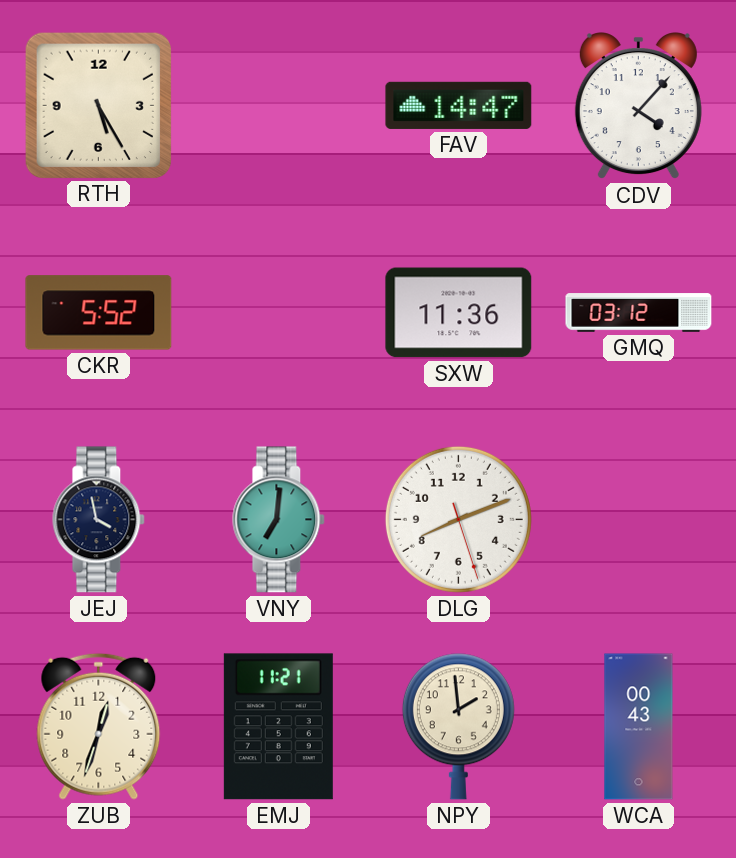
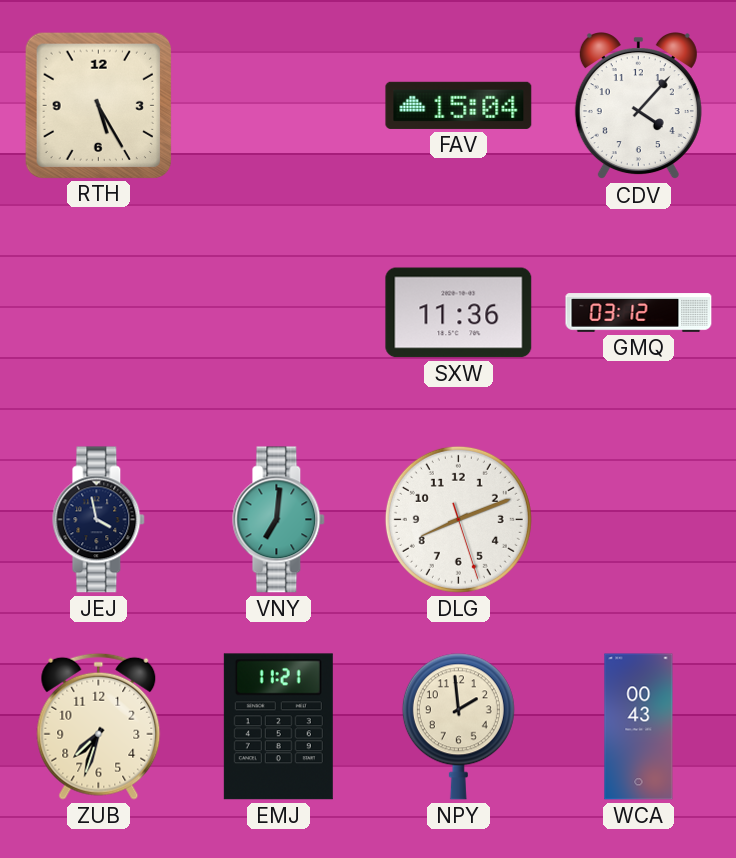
FAV: 14:47 -> 15:04
CKR: 5:52 -> none
ZUB: 12:33 -> 7:33
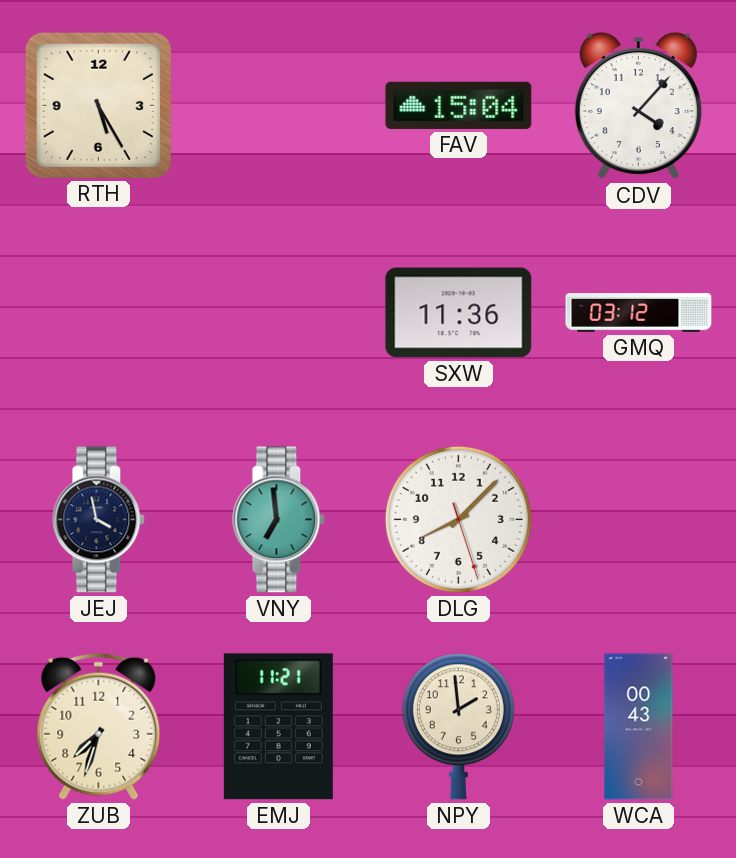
VNY: 7:01 -> 6:59
DLG: 8:11 -> 8:07
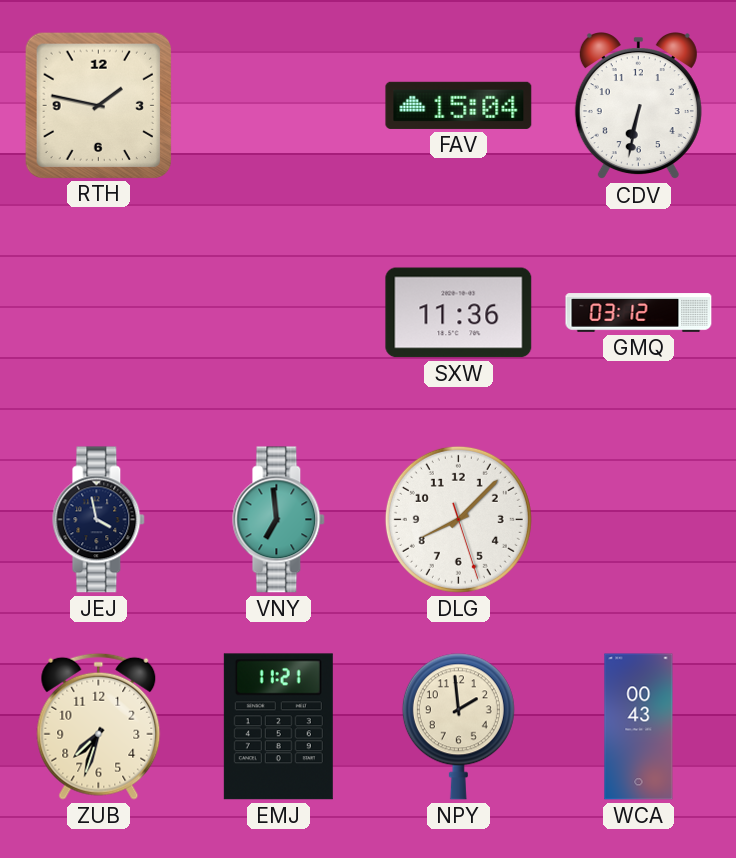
RTH: 5:25 -> 1:47
CDV: 4:07 -> 6:32
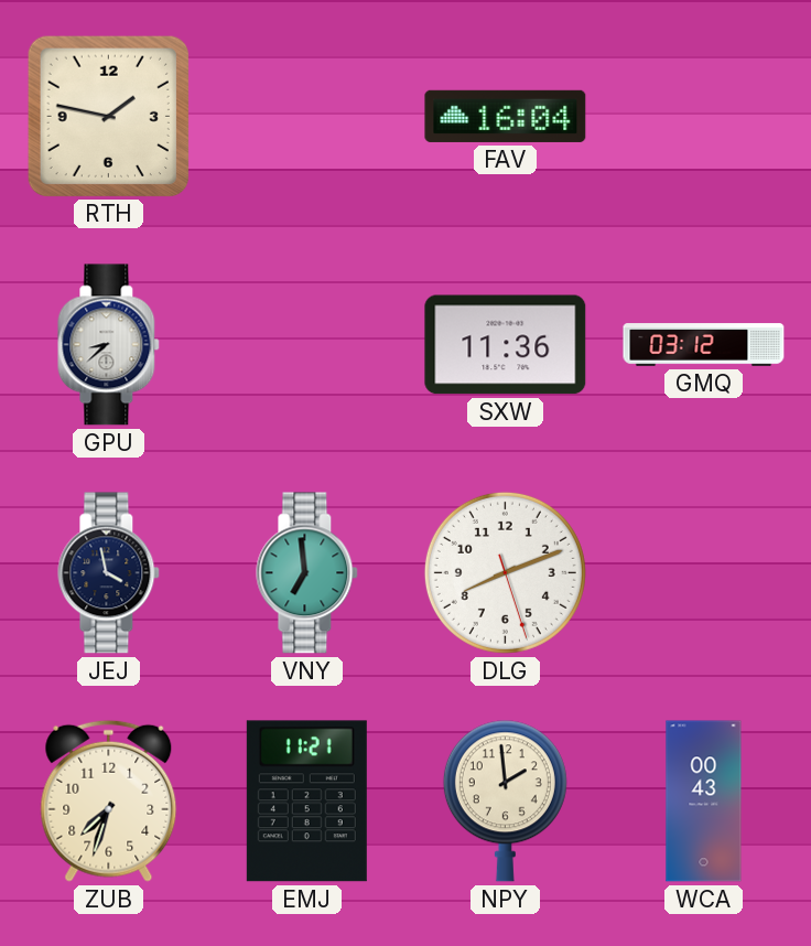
FAV: 15:04 -> 16:04
CDV: 6:32 -> none
GPU: none -> 8:38
DLG: 8:07 -> 8:11
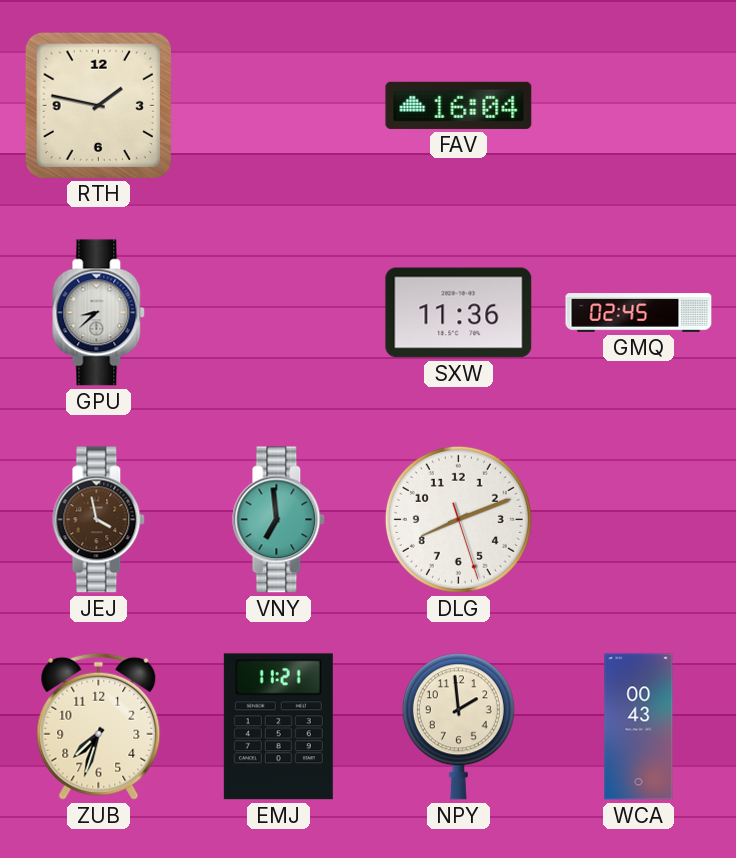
GMQ: 03:12 -> 02:45
JEJ dial: navy -> brown
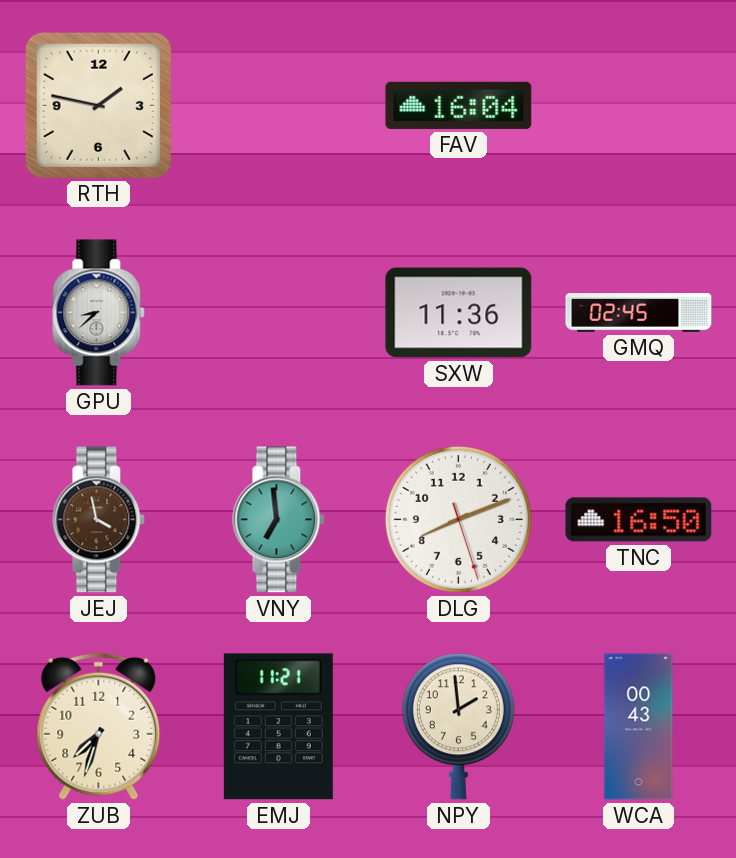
TNC: none -> 16:50
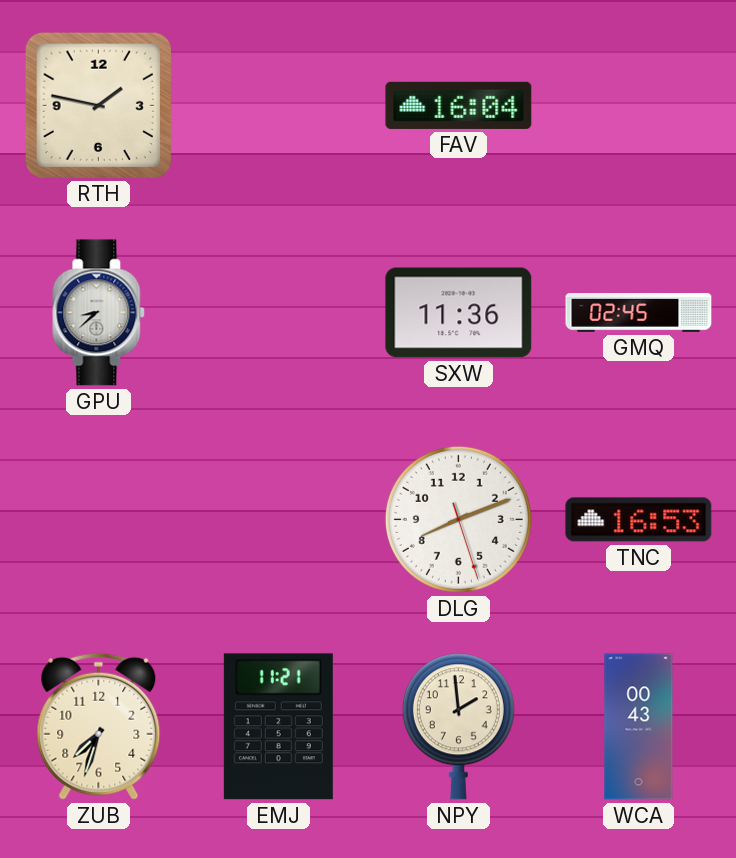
JEJ: 3:58 -> none
VNY: 6:59 -> none
TNC: 16:50 -> 16:53
